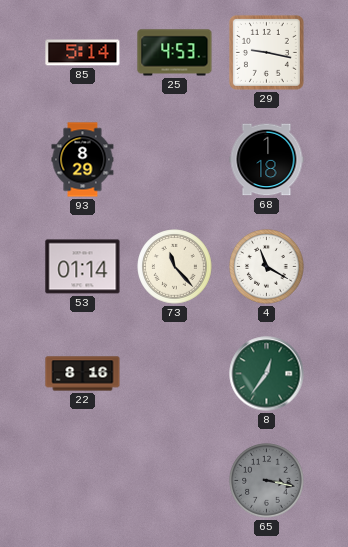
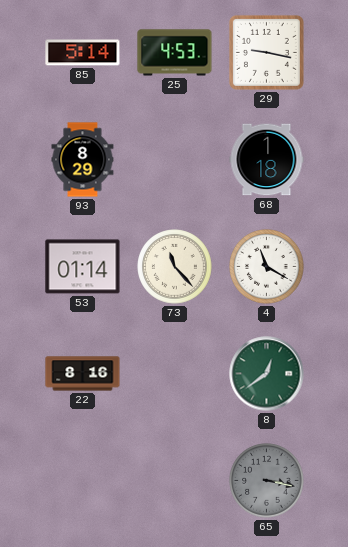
8: 12:36 -> 12:39
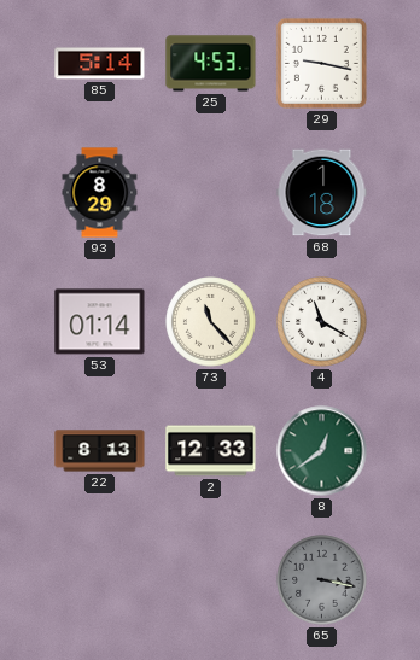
22: 8:16 -> 8:13
2: none -> 12:33
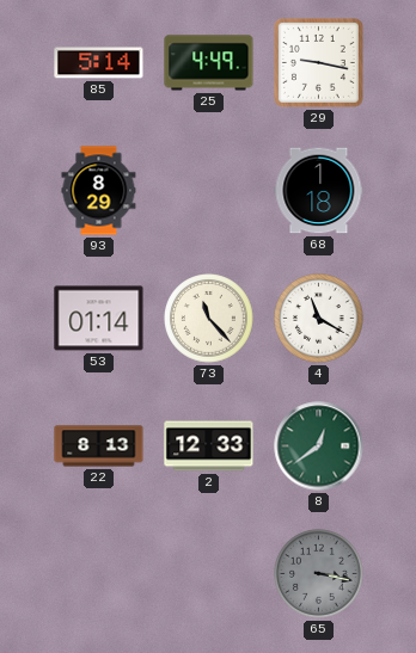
25: 4:53 -> 4:49
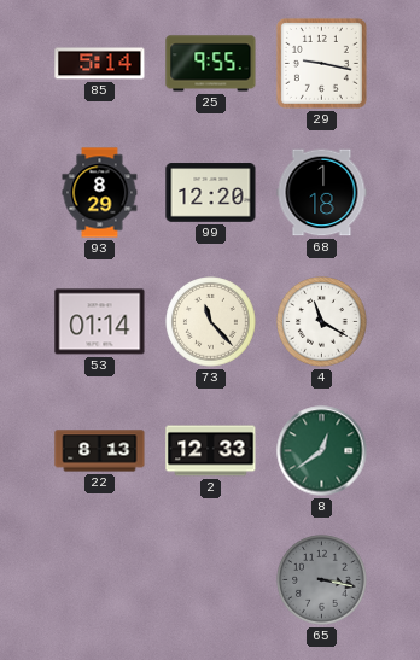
25: 4:49 -> 9:55
99: none -> 12:20
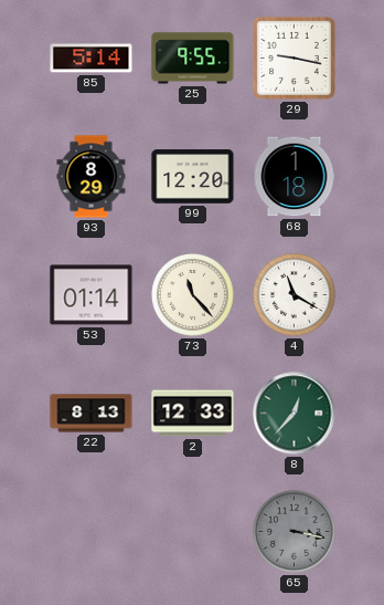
8: 12:39 -> 12:37
